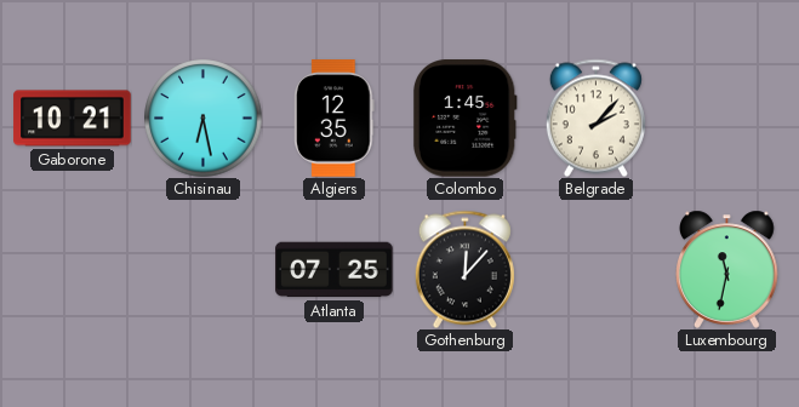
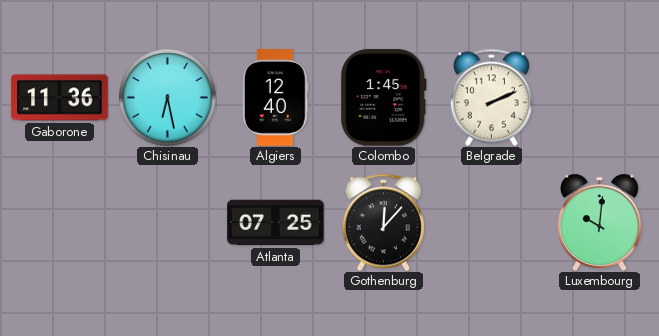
Gaborone: 10:21 -> 11:36
Algiers: 12:35 -> 12:40
Belgrade: 2:07 -> 2:11
Luxembourg: 11:32 -> 10:01
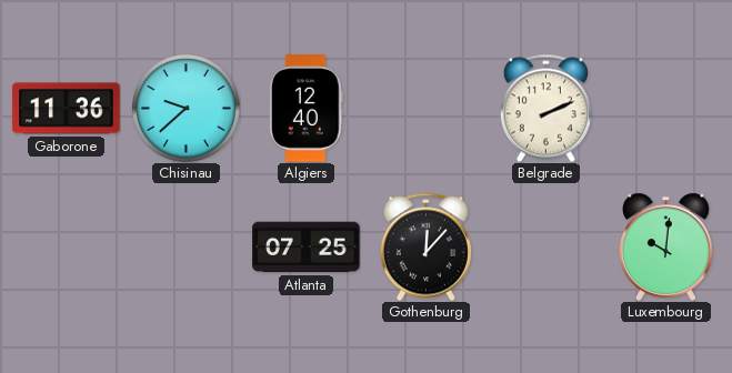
Chisinau: 6:28 -> 9:38
Colombo: 1:45 -> none
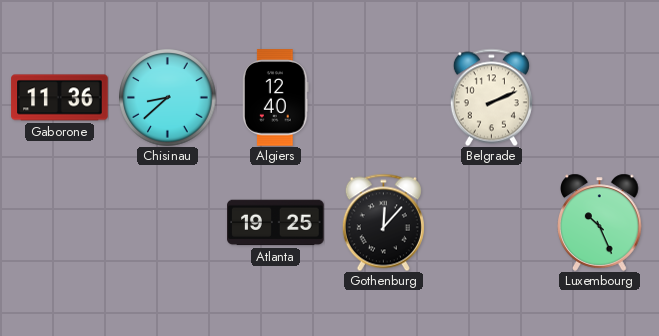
Chisinau: 9:38 -> 8:38
Atlanta: 07:25 -> 19:25
Luxembourg: 10:01 -> 10:26
